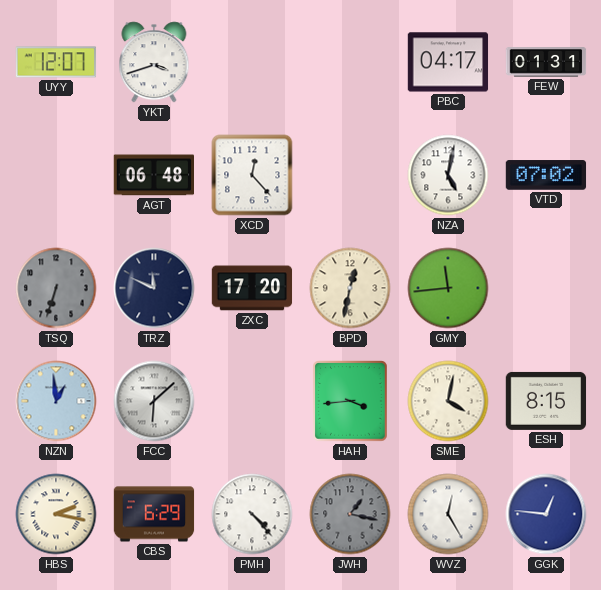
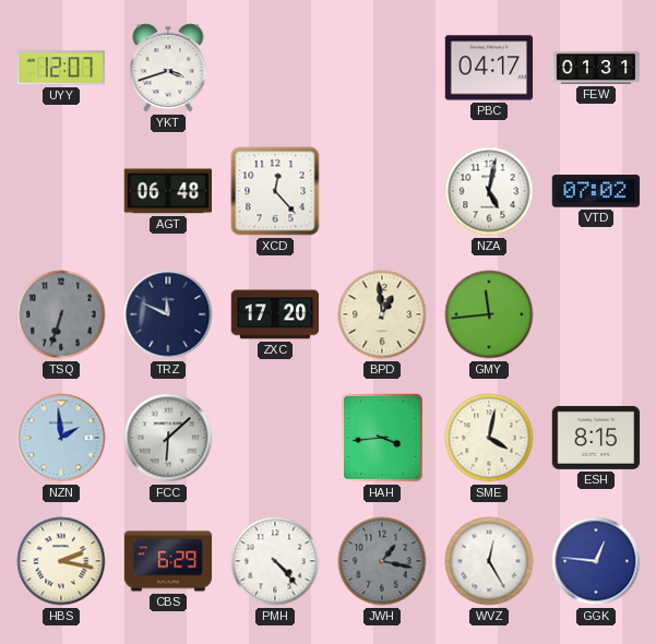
BPD: 12:32 -> 12:59
NZN: 12:59 -> 1:59
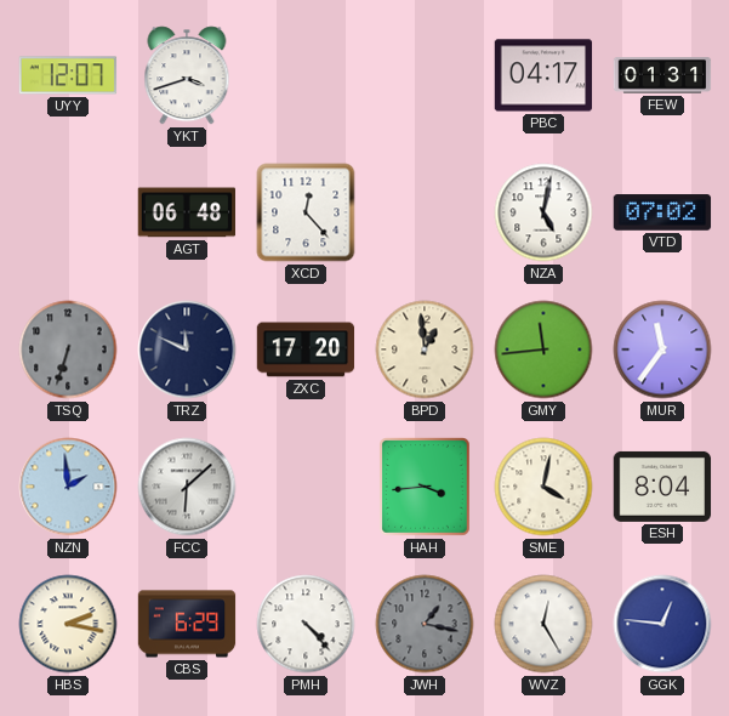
MUR: none -> 11:36
ESH: 8:15 -> 8:04
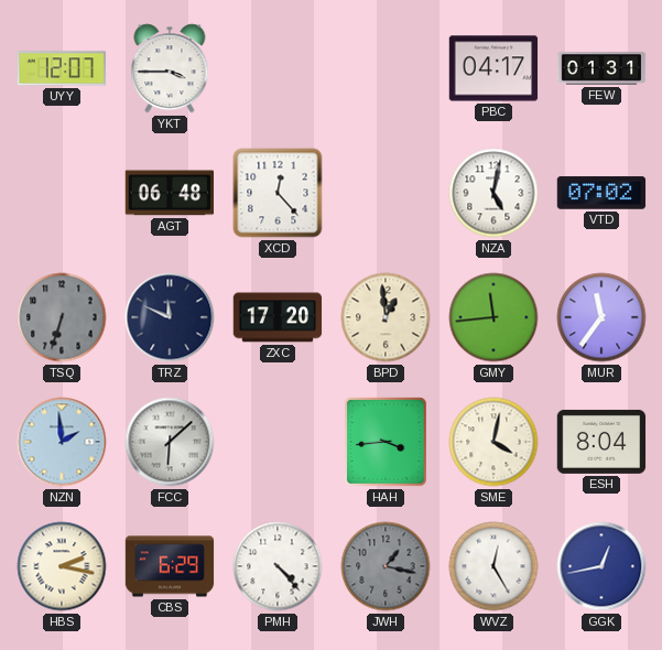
YKT: 3:42 -> 3:45
GGK: 12:46 -> 12:43
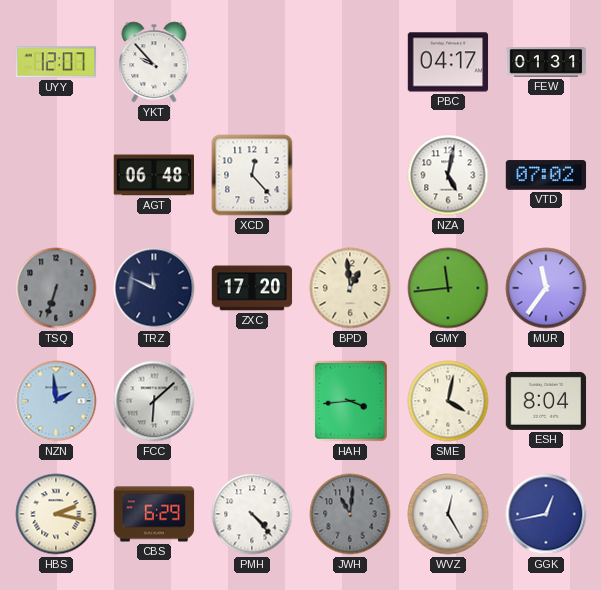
YKT: 3:45 -> 9:53
JWH: 1:17 -> 11:01
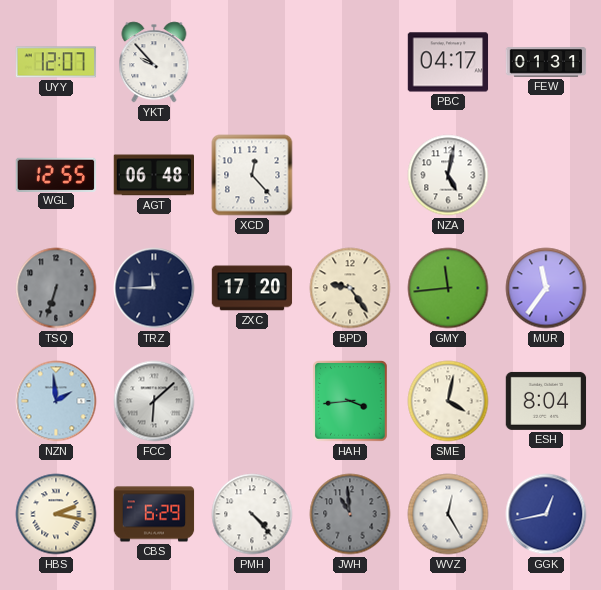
WGL: none -> 12:55
VTD: 07:02 -> none
TRZ: 11:49 -> 11:45
BPD: 12:59 -> 9:24
JWH: 11:01 -> 10:59
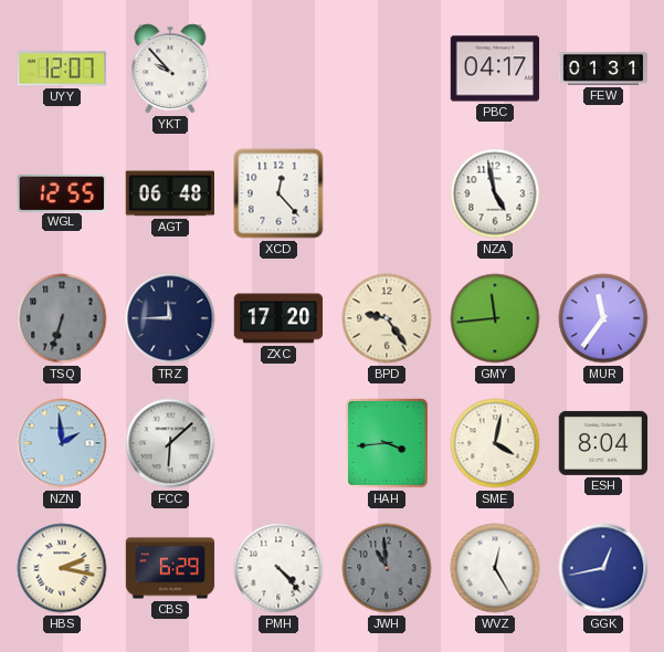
NZA: 5:02 -> 4:58
